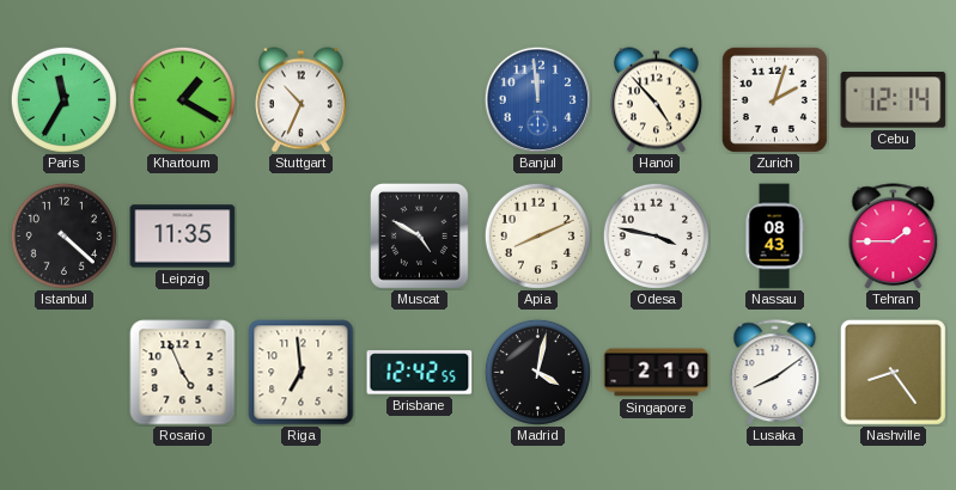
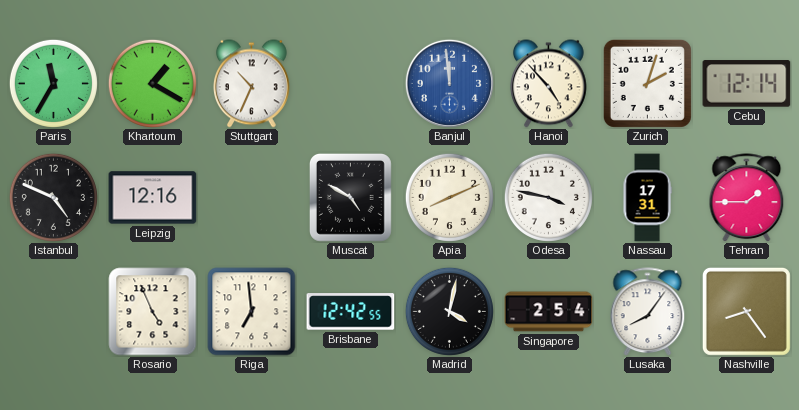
Istanbul: 4:22 -> 4:49
Leipzig: 11:35 -> 12:16
Nassau: 08:43 -> 17:31
Singapore: 2:10 -> 2:54
Lusaka: 8:09 -> 8:06
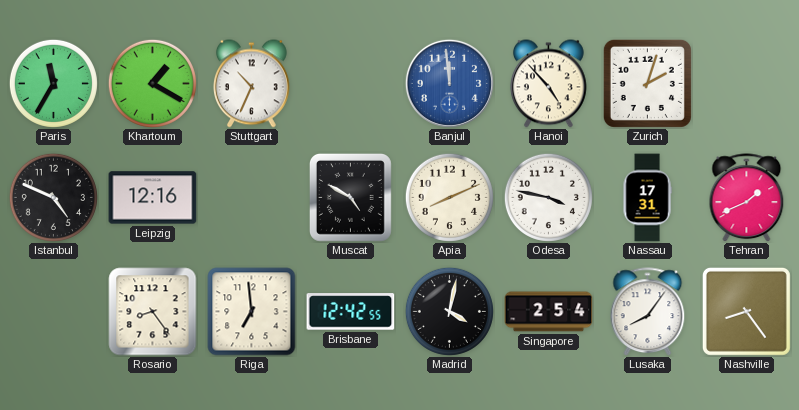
Cebu: 12:14 -> none
Tehran: 1:45 -> 1:41
Rosario: 4:56 -> 8:24
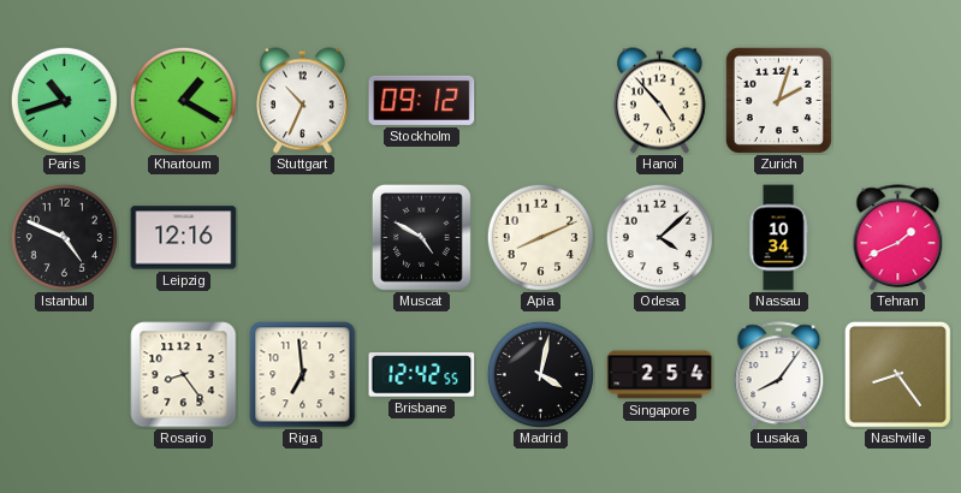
Paris: 11:35 -> 10:42
Stockholm: none -> 09:12
Banjul: 11:59 -> none
Odesa: 3:47 -> 4:08
Nassau: 17:31 -> 10:34
